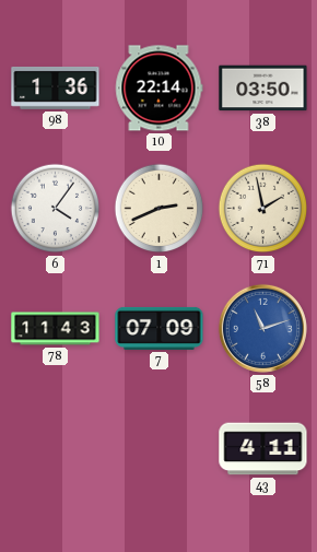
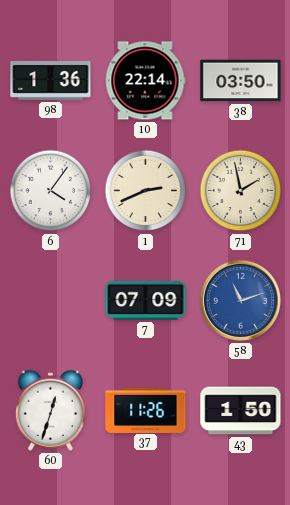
78: 11:43 -> none
60: none -> 12:33
37: none -> 11:26
43: 4:11 -> 1:50
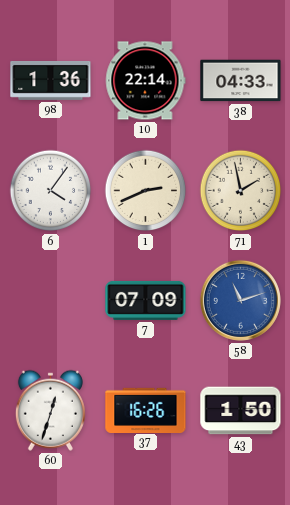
38: 03:50 -> 04:33
37: 11:26 -> 16:26
